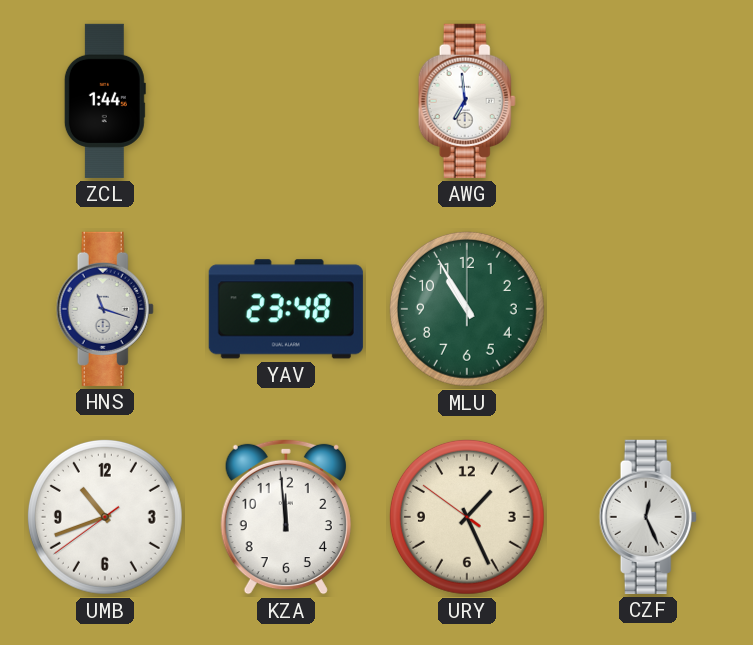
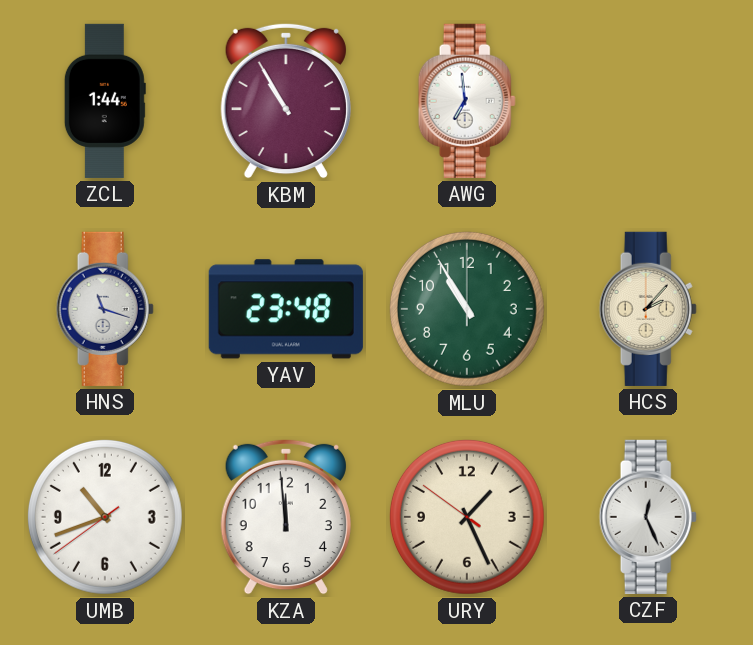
KBM: none -> 10:55
HCS: none -> 2:07
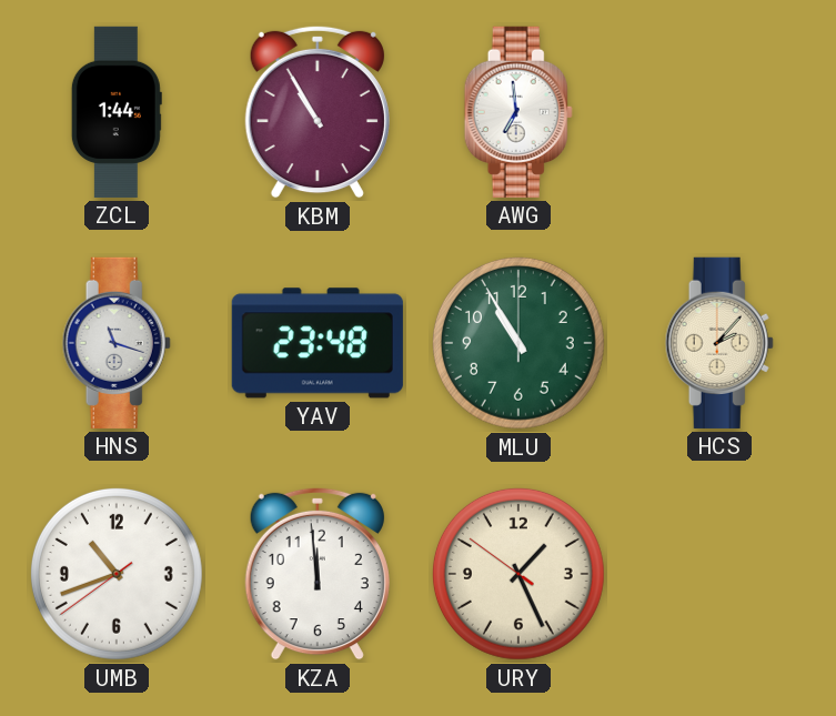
CZF: 12:26 -> none
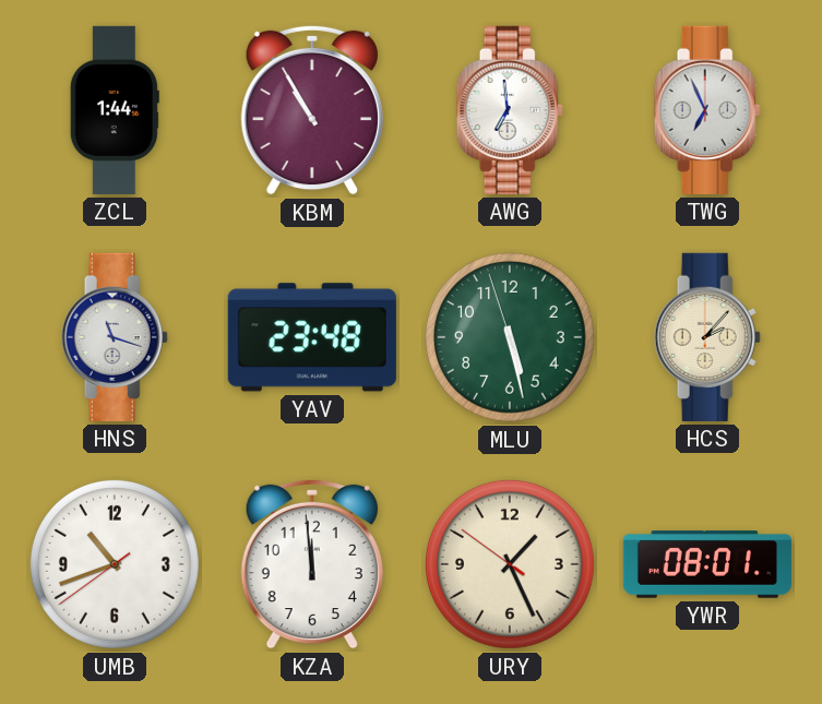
TWG: none -> 6:56
MLU: 10:55 -> 5:27
YWR: none -> 08:01
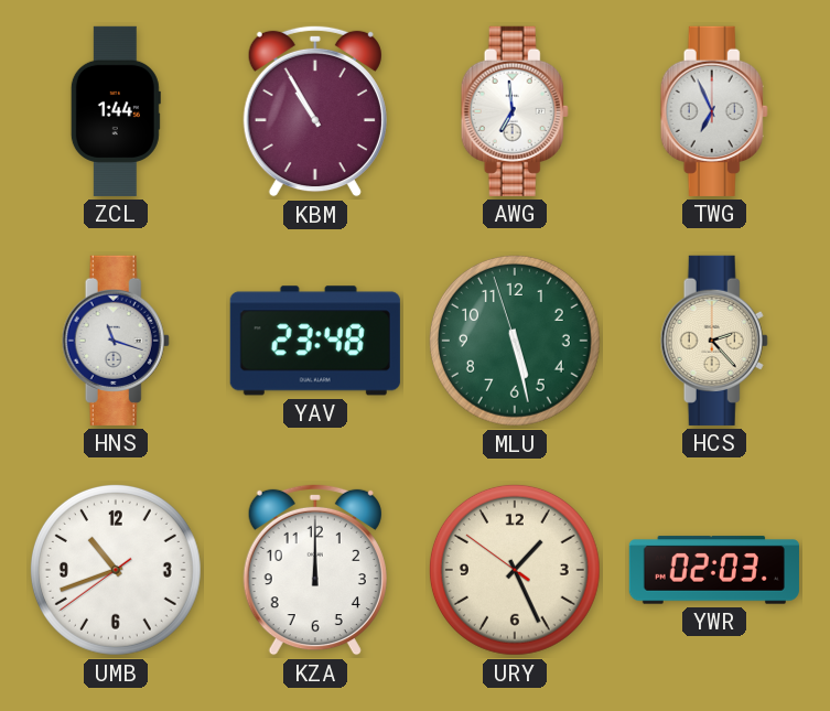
HCS: 2:07 -> 2:23
KZA: 11:59 -> 12:00
YWR: 08:01 -> 02:03
